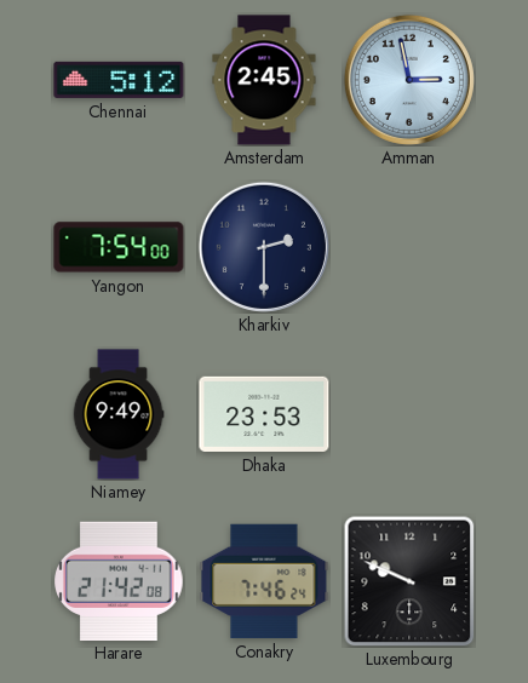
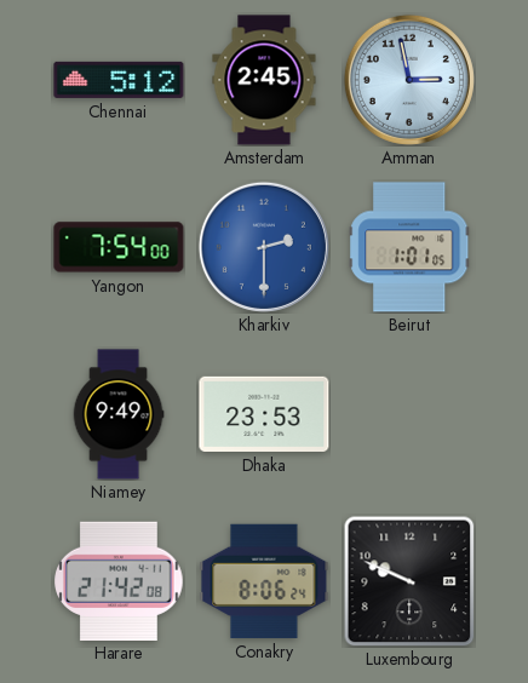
Kharkiv dial: navy -> blue
Beirut: none -> 1:01
Conakry: 7:46 -> 8:06
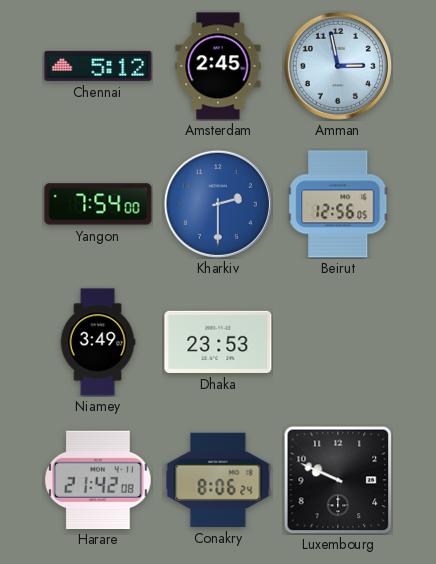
Beirut: 1:01 -> 12:56
Niamey: 9:49 -> 3:49
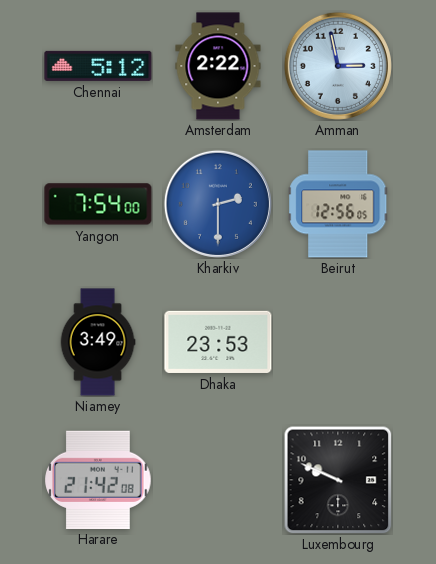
Amsterdam: 2:45 -> 2:22
Conakry: 8:06 -> none
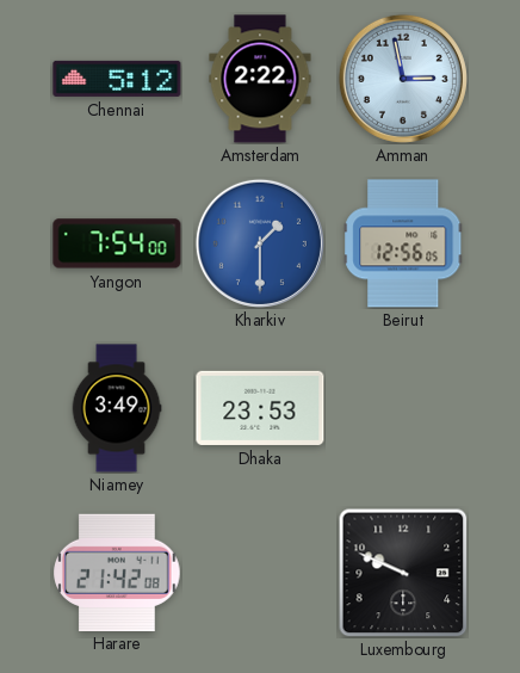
Kharkiv: 2:30 -> 1:30
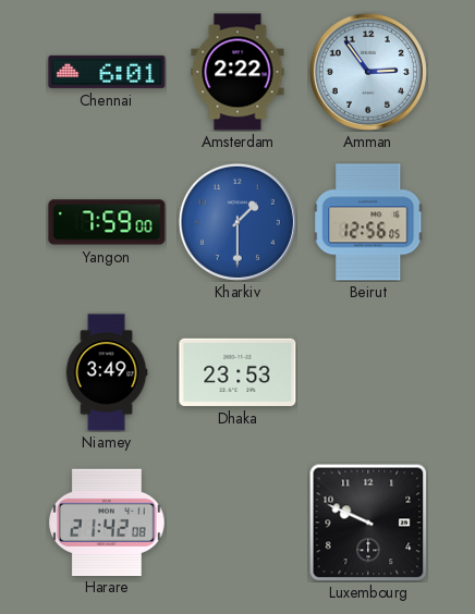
Chennai: 5:12 -> 6:01
Amman: 2:58 -> 2:54
Yangon: 7:54 -> 7:59
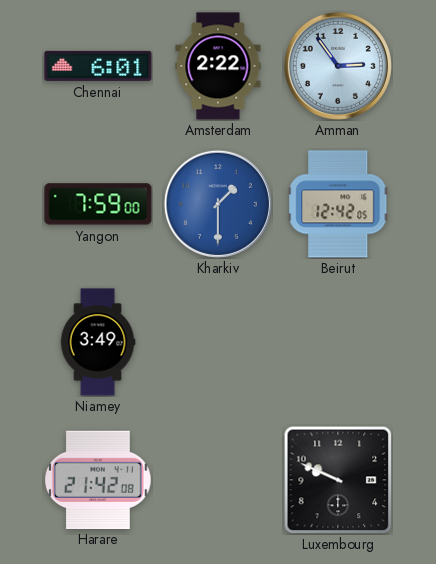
Beirut: 12:56 -> 12:42
Dhaka: 23:53 -> none
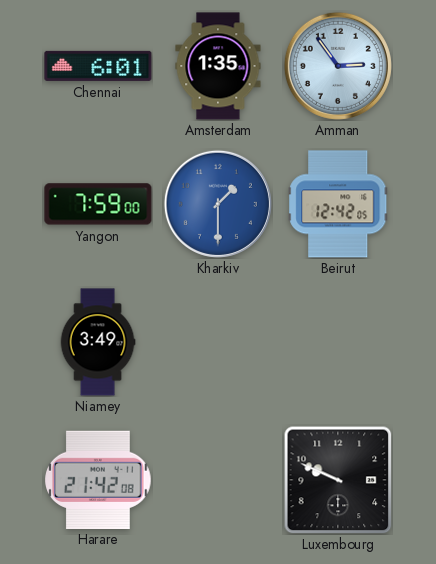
Amsterdam: 2:22 -> 1:35
